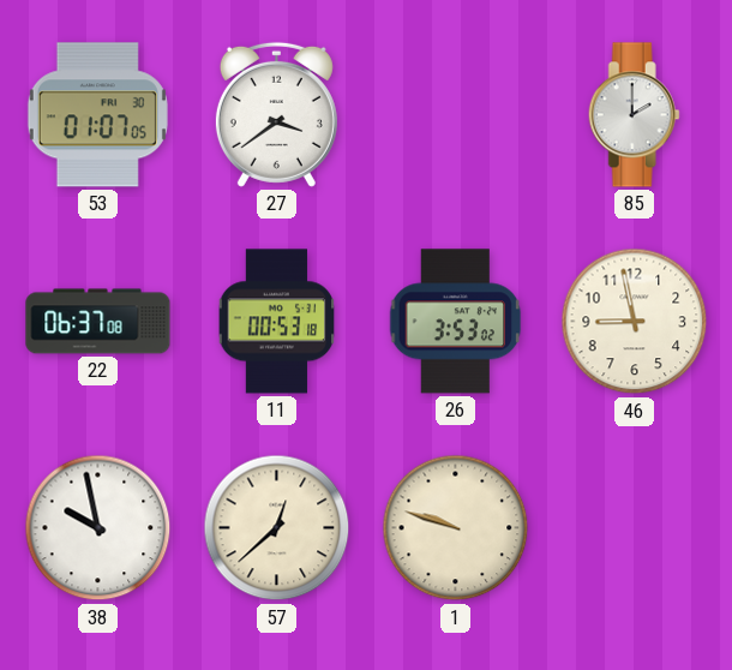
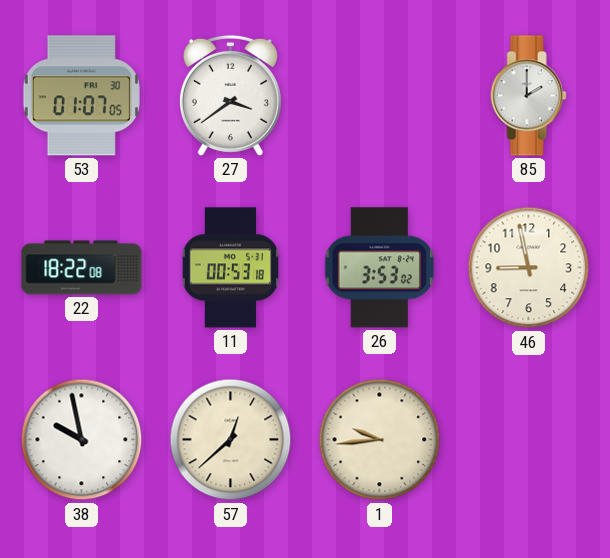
22: 06:37 -> 18:22
1: 9:48 -> 9:44
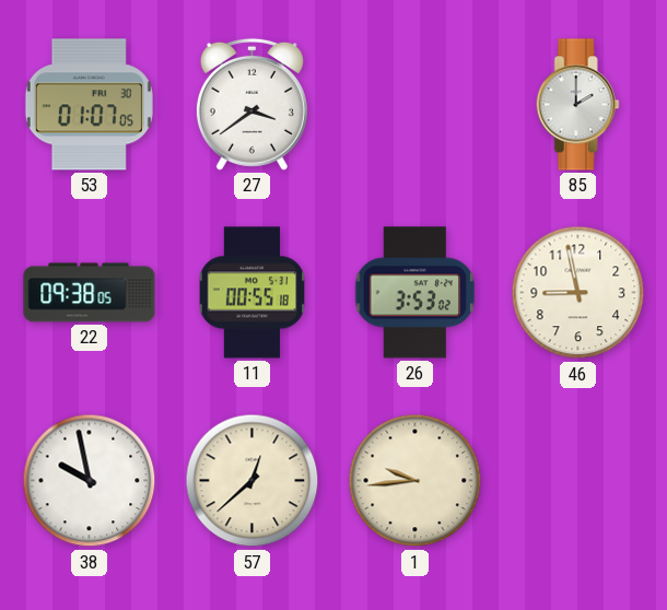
22: 18:22 -> 09:38
11: 00:53 -> 00:55
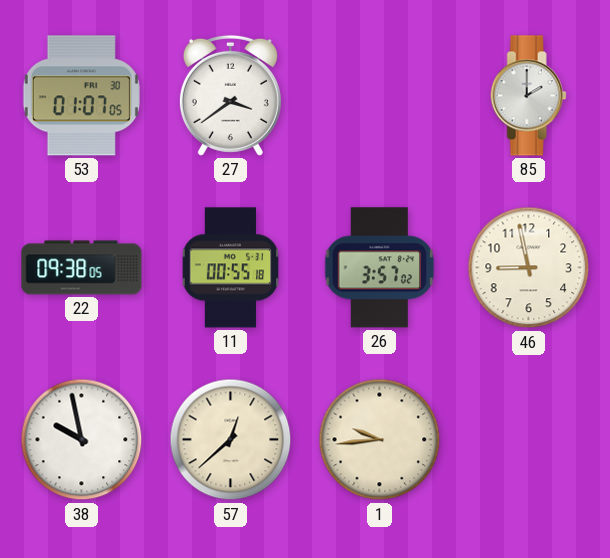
26: 3:53 -> 3:57
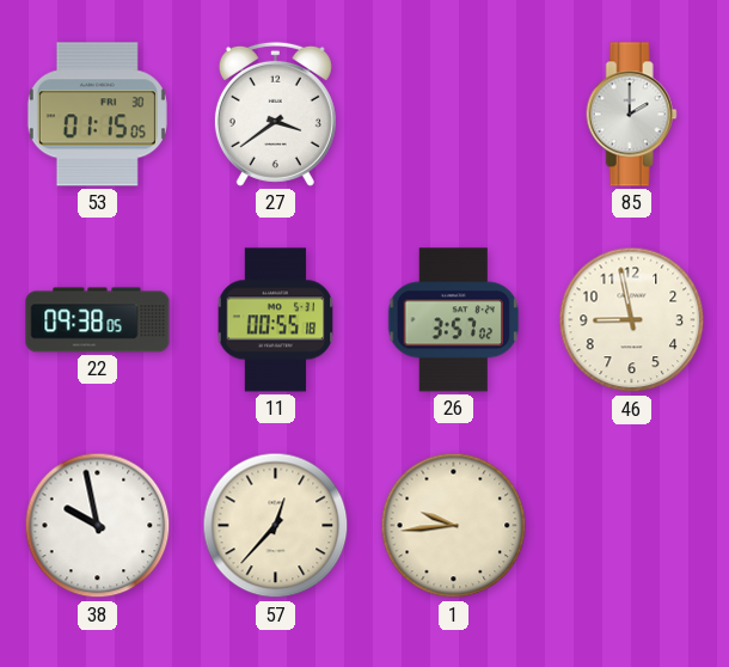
53: 01:07 -> 01:15
57: 12:38 -> 12:37
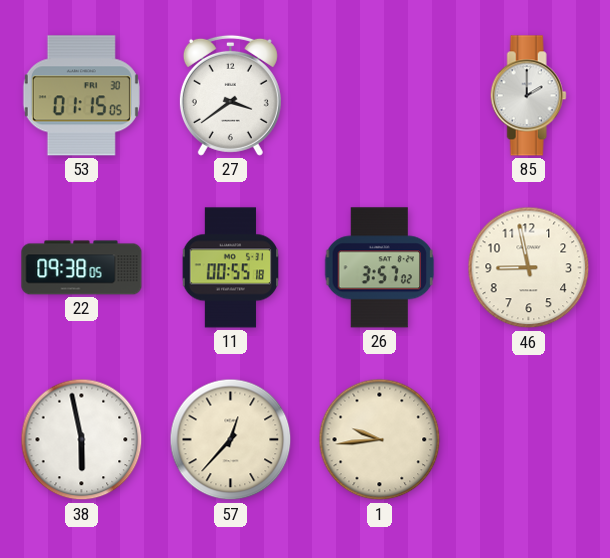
38: 9:58 -> 5:58
